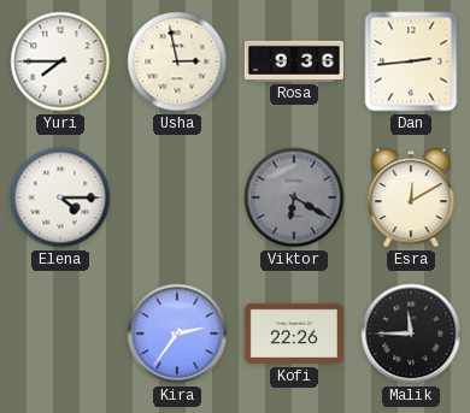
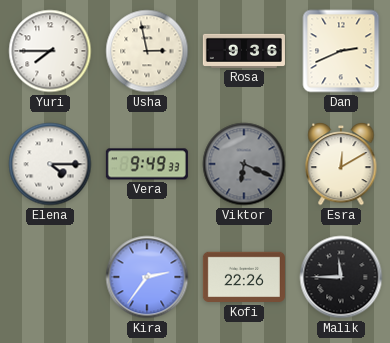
Dan: 2:44 -> 2:41
Vera: none -> 9:49
Viktor: 6:20 -> 6:19
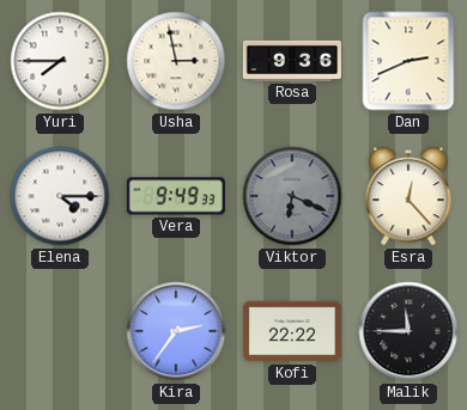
Esra: 12:10 -> 12:23
Kofi: 22:26 -> 22:22
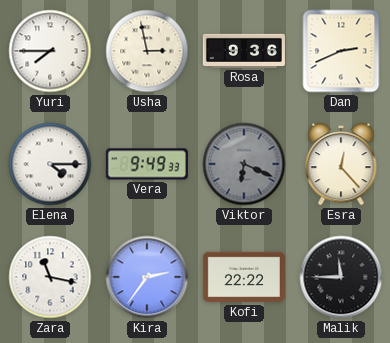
Zara: none -> 11:17
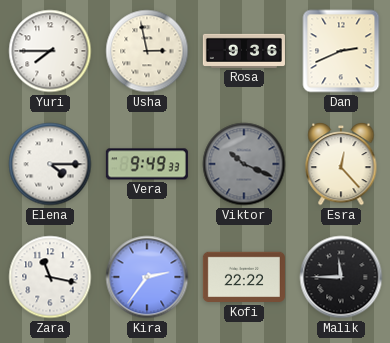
Viktor: 6:19 -> 10:19
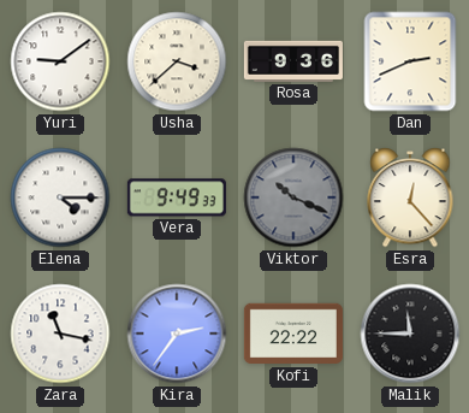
Yuri: 7:45 -> 9:09
Usha: 2:58 -> 3:38
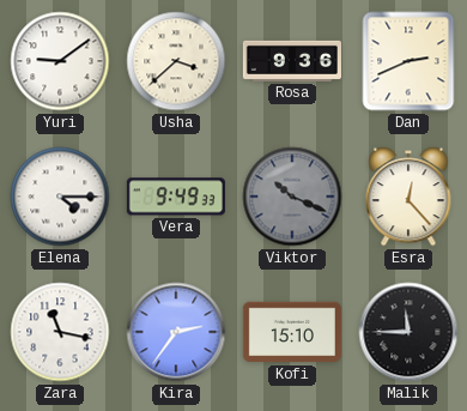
Kofi: 22:22 -> 15:10
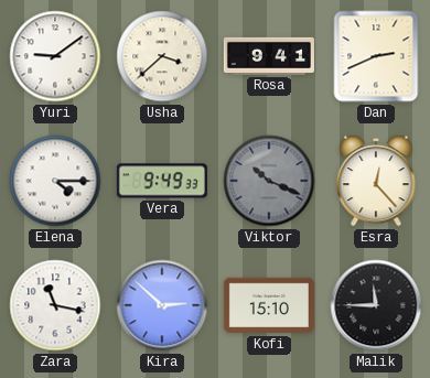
Rosa: 9:36 -> 9:41
Kira: 2:36 -> 2:52
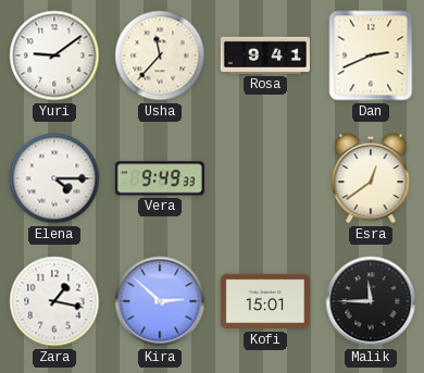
Usha: 3:38 -> 11:37
Viktor: 10:19 -> none
Esra: 12:23 -> 12:39
Zara: 11:17 -> 1:17
Kofi: 15:10 -> 15:01
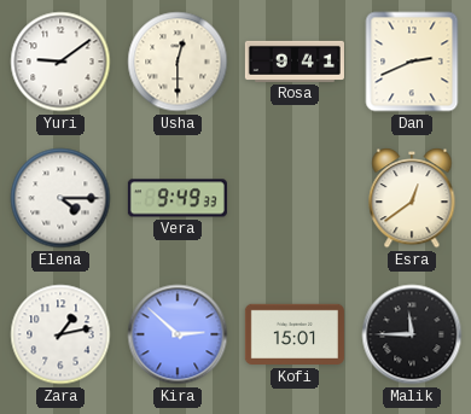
Usha: 11:37 -> 12:30
Zara: 1:17 -> 1:13
